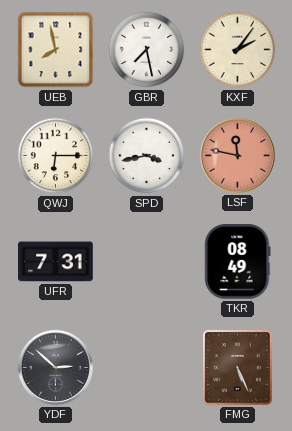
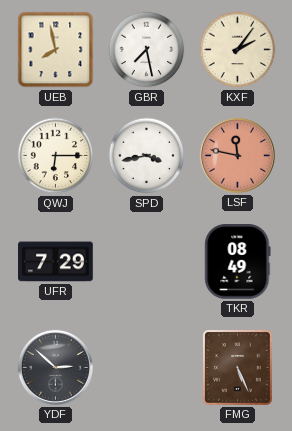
UFR: 7:31 -> 7:29
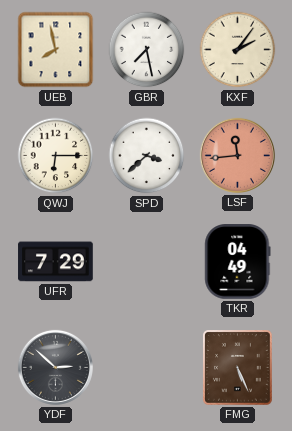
SPD: 3:43 -> 3:38
LSF: 11:47 -> 11:44
TKR: 08:49 -> 04:49
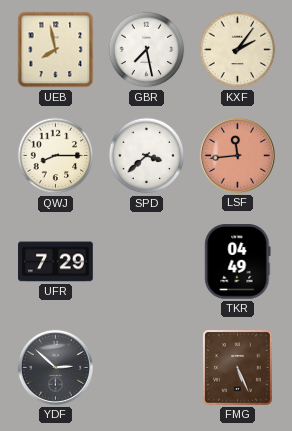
QWJ: 6:15 -> 8:15
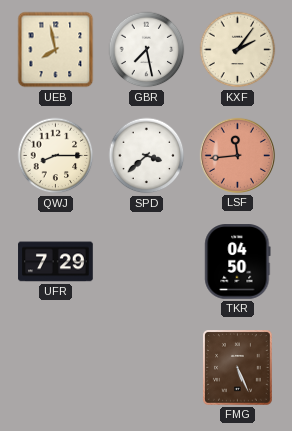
TKR: 04:49 -> 04:50
YDF: 2:52 -> none
